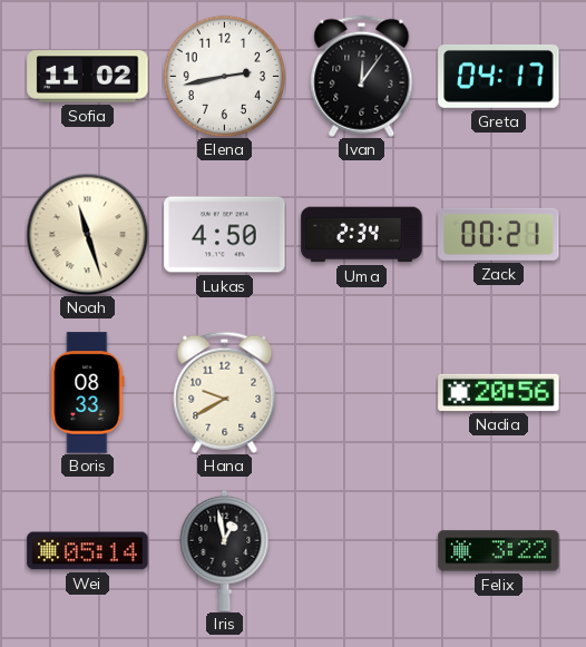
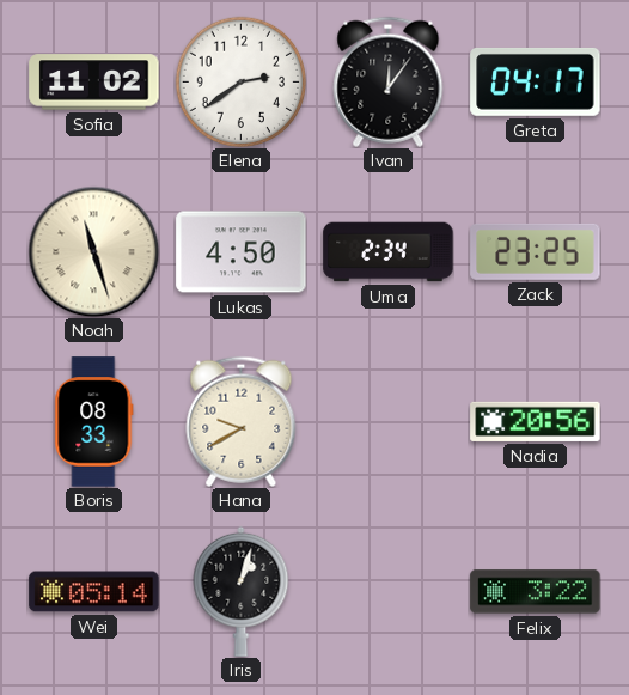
Elena: 2:43 -> 2:39
Zack: 00:21 -> 23:25
Iris: 12:58 -> 1:03
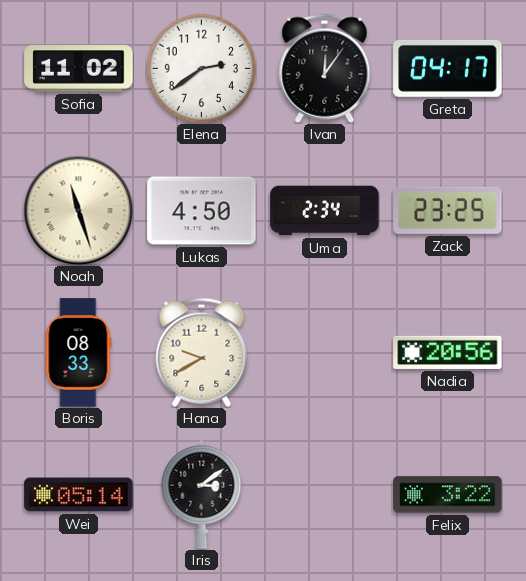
Iris: 1:03 -> 3:09
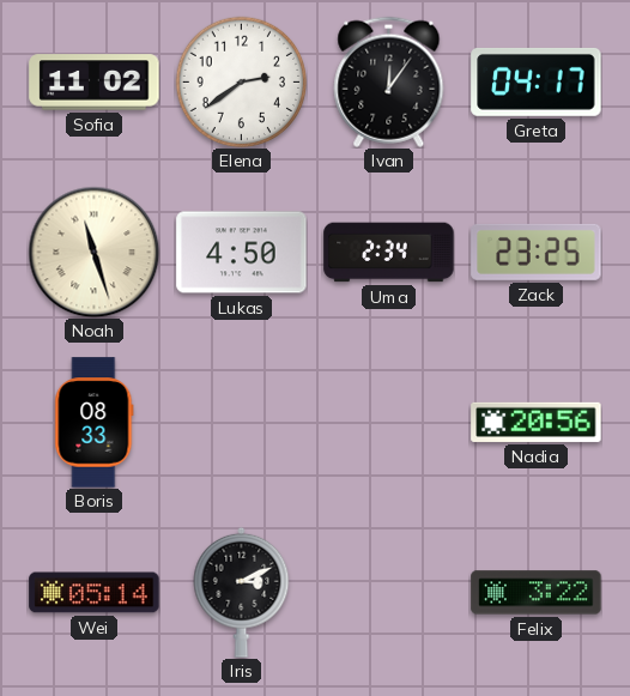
Hana: 9:40 -> none
Iris: 3:09 -> 3:11
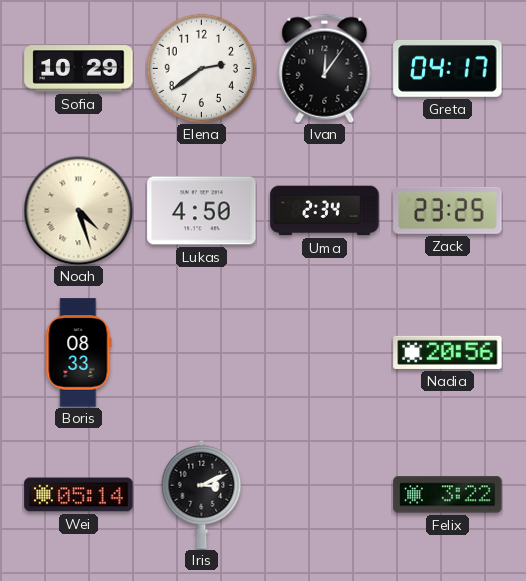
Sofia: 11:02 -> 10:29
Noah: 11:27 -> 4:27
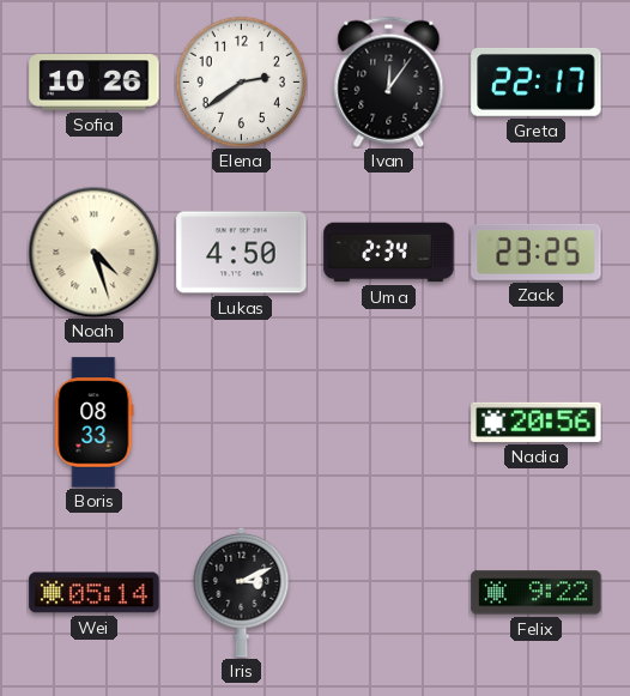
Sofia: 10:29 -> 10:26
Greta: 04:17 -> 22:17
Felix: 3:22 -> 9:22
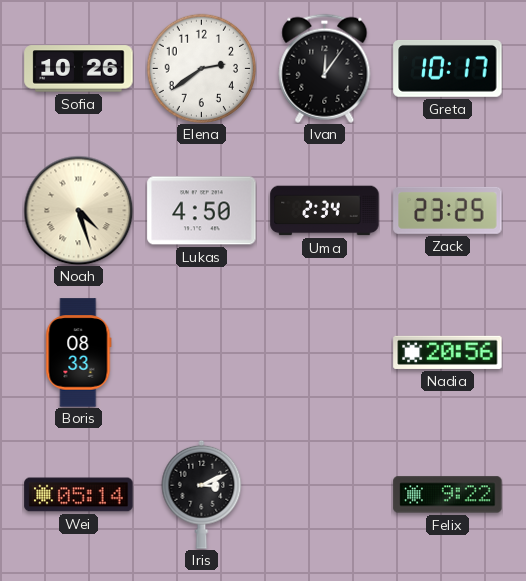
Greta: 22:17 -> 10:17
